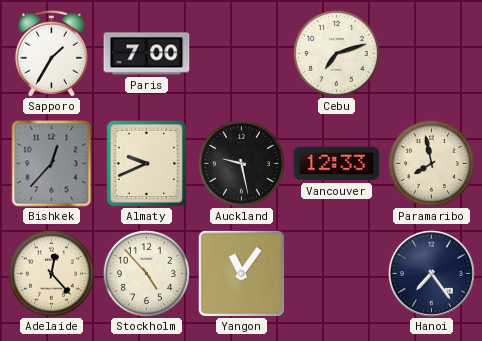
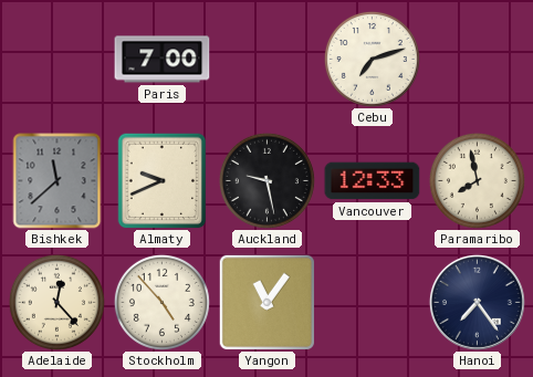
Sapporo: 1:35 -> none
Bishkek: 12:37 -> 11:38
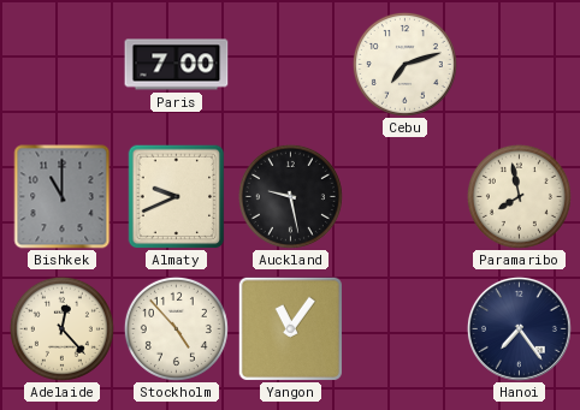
Bishkek: 11:38 -> 11:00
Vancouver: 12:33 -> none
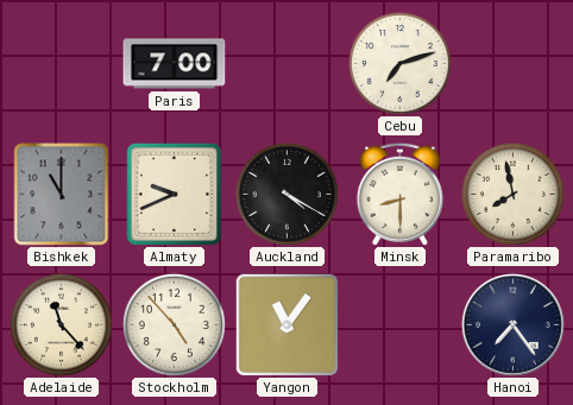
Auckland: 9:28 -> 4:20
Minsk: none -> 8:30
Adelaide: 12:23 -> 11:23
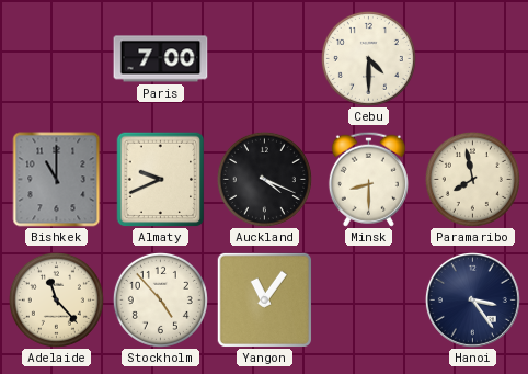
Cebu: 7:12 -> 4:30
Auckland: 4:20 -> 4:19
Hanoi: 7:24 -> 3:24
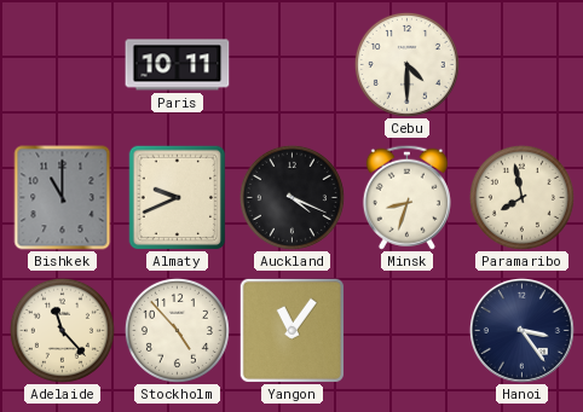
Paris: 7:00 -> 10:11
Minsk: 8:30 -> 8:33
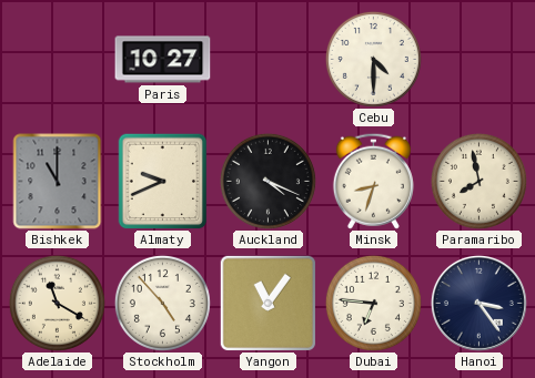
Paris: 10:11 -> 10:27
Adelaide: 11:23 -> 11:20
Dubai: none -> 6:46
